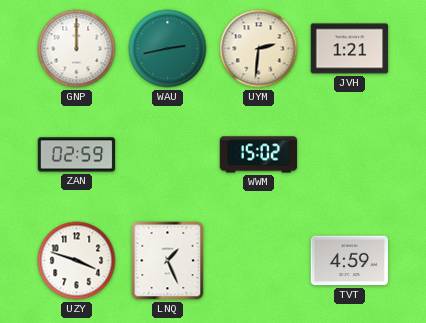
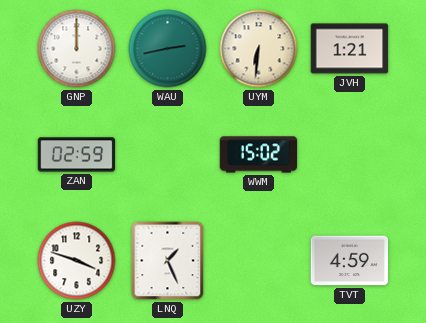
UYM: 2:31 -> 6:31
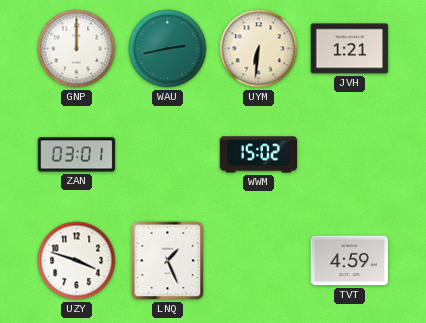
ZAN: 02:59 -> 03:01
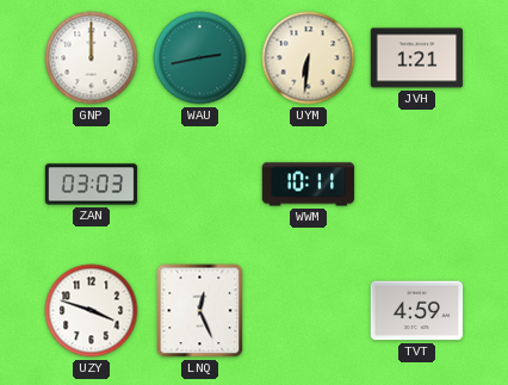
ZAN: 03:01 -> 03:03
WWM: 15:02 -> 10:11
LNQ: 1:26 -> 12:26
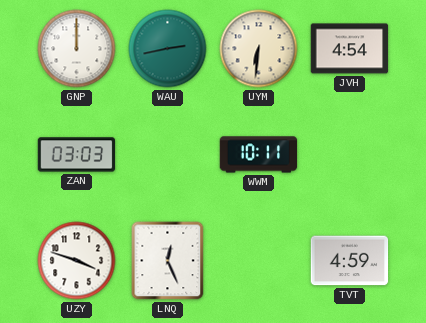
JVH: 1:21 -> 4:54
